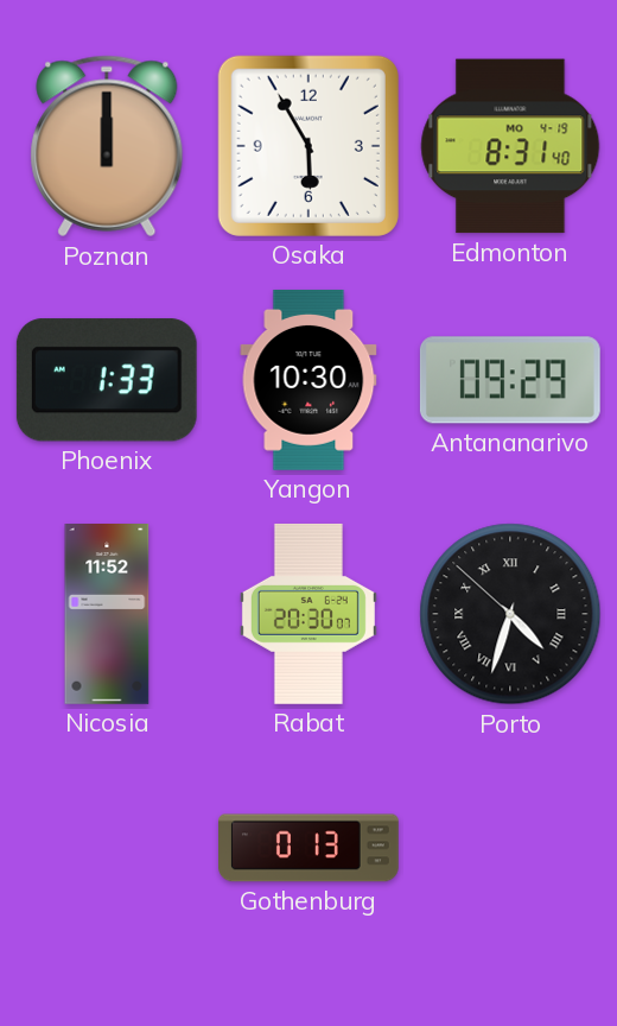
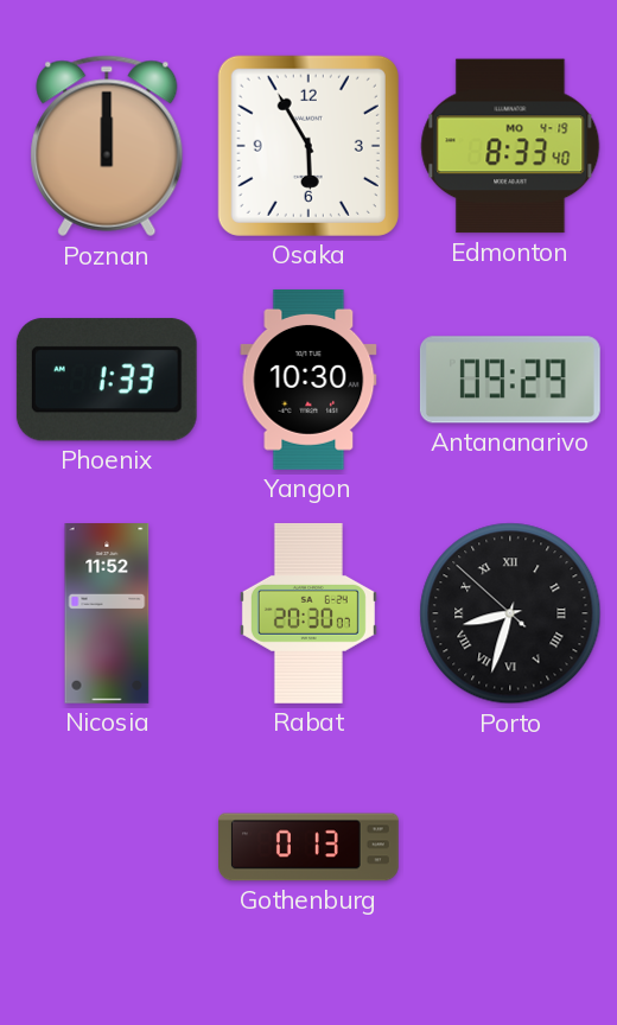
Edmonton: 8:31 -> 8:33
Porto: 4:32 -> 8:32
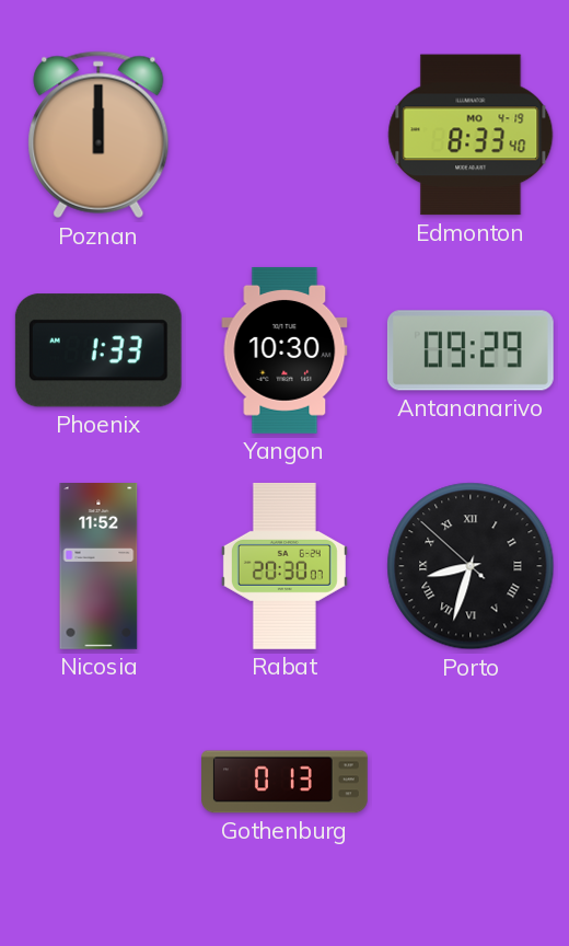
Osaka: 5:55 -> none
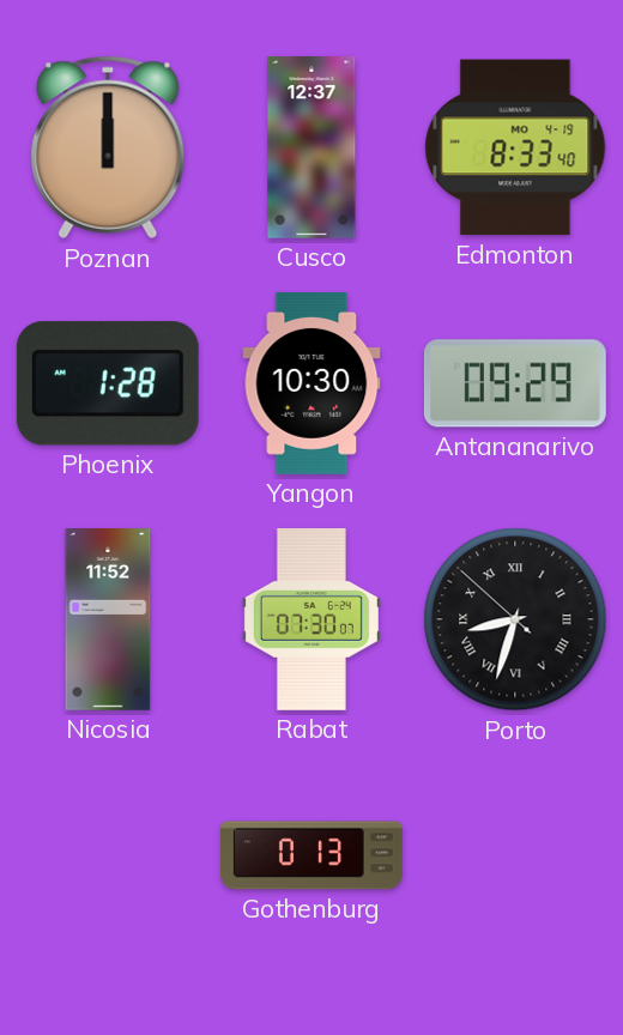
Cusco: none -> 12:37
Phoenix: 1:33 -> 1:28
Rabat: 20:30 -> 07:30
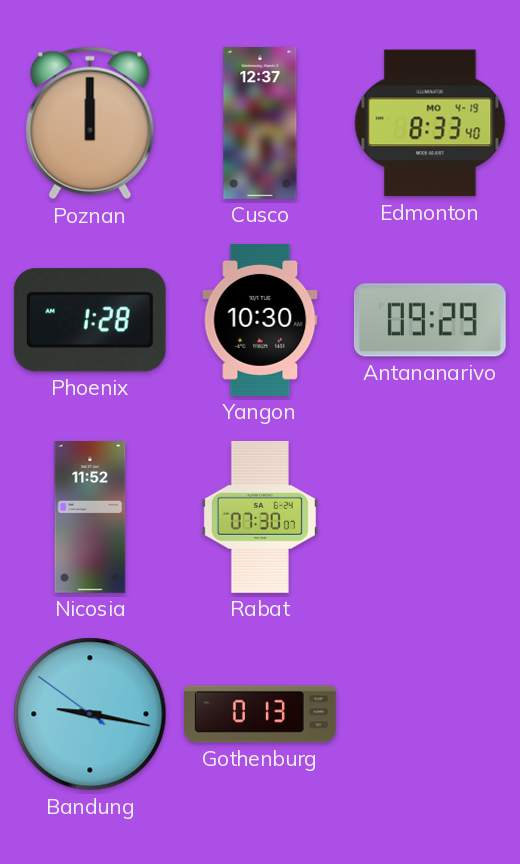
Porto: 8:32 -> none
Bandung: none -> 9:16
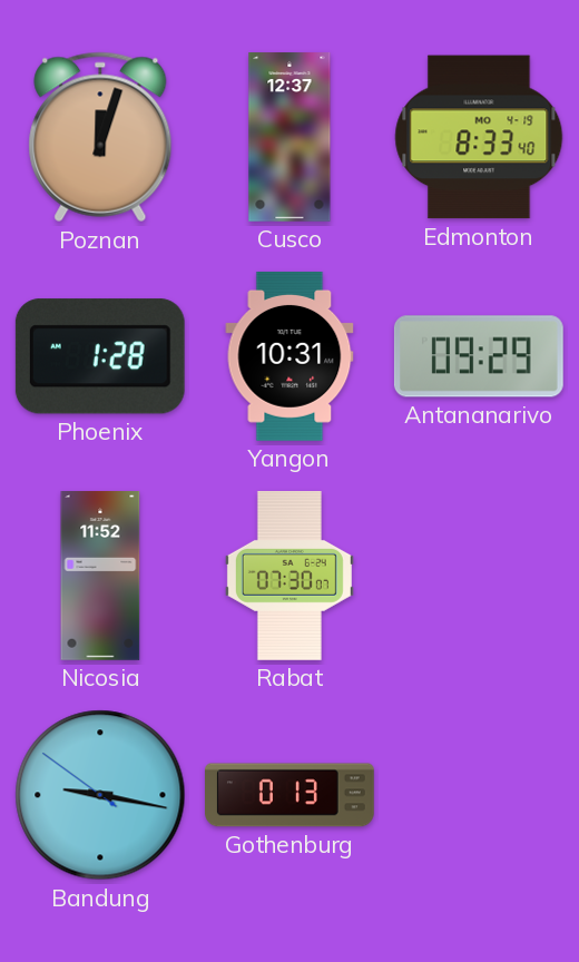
Poznan: 12:00 -> 12:03
Yangon: 10:30 -> 10:31
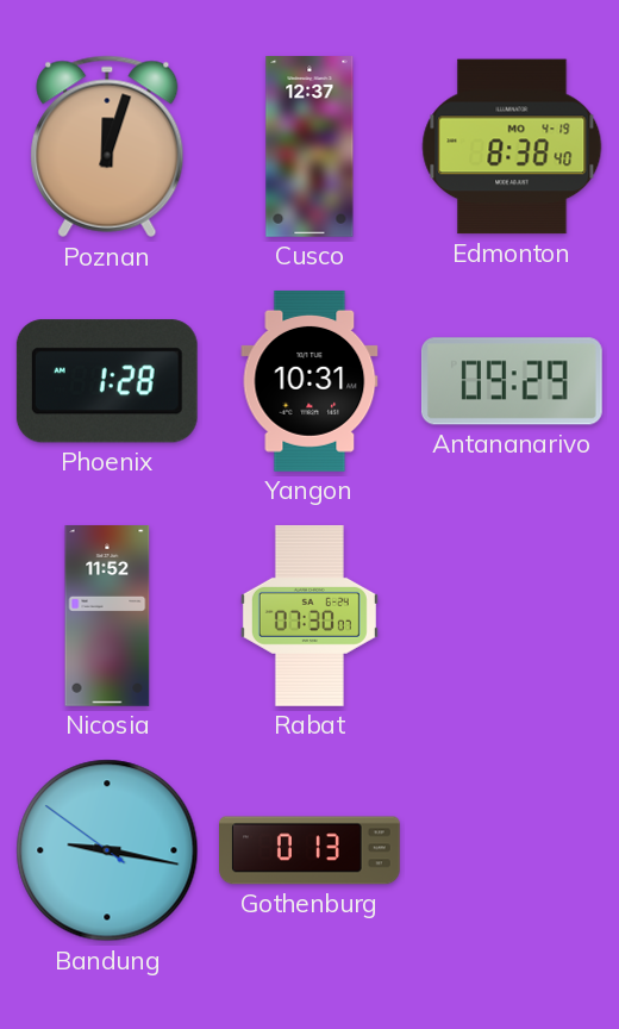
Edmonton: 8:33 -> 8:38
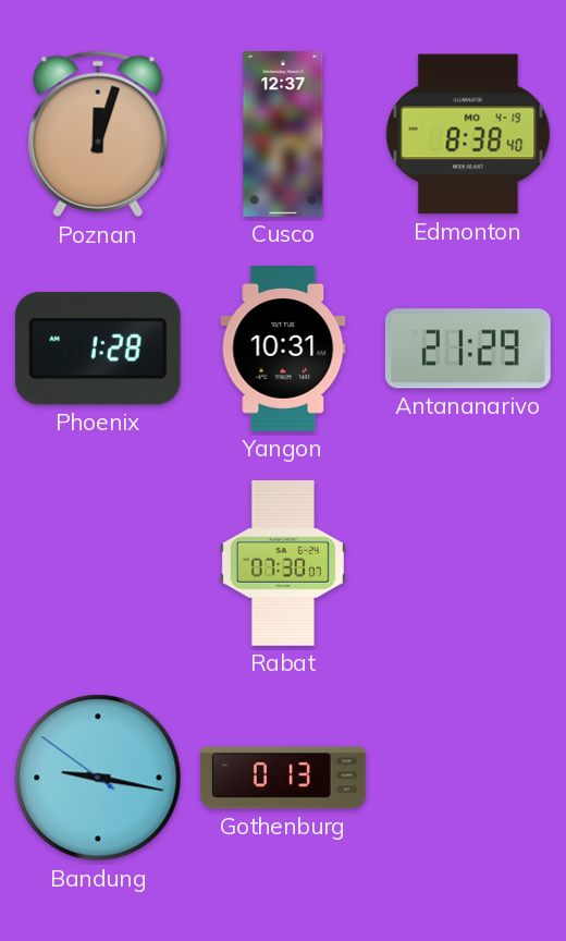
Antananarivo: 09:29 -> 21:29
Nicosia: 11:52 -> none
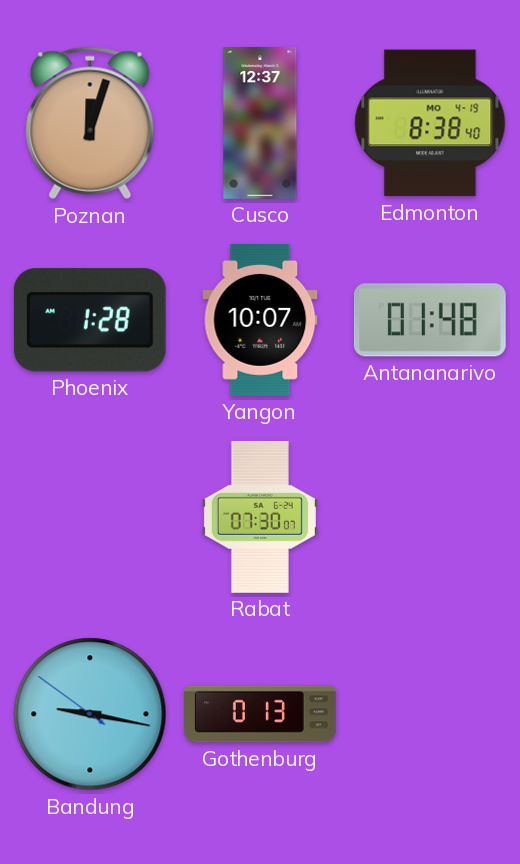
Yangon: 10:31 -> 10:07
Antananarivo: 21:29 -> 01:48
